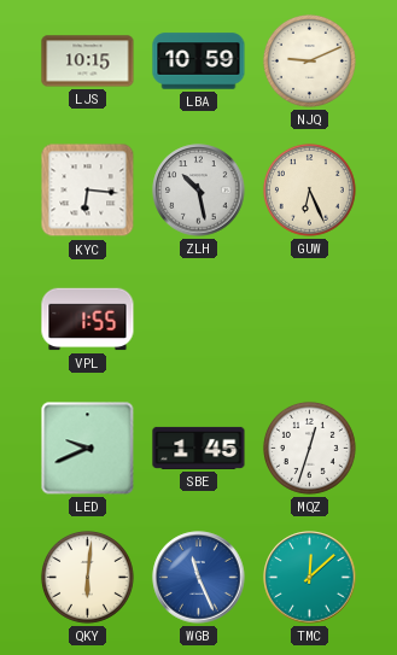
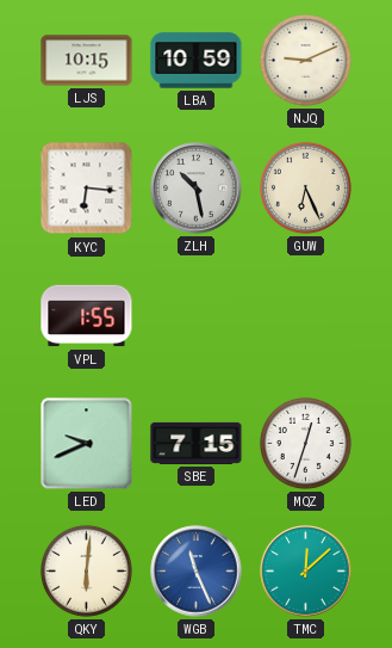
SBE: 1:45 -> 7:15
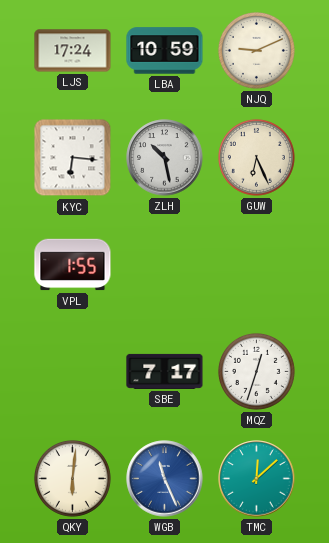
LJS: 10:15 -> 17:24
LED: 9:41 -> none
SBE: 7:15 -> 7:17
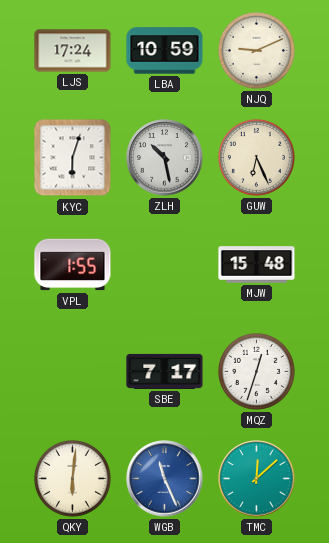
KYC: 6:16 -> 6:03
MJW: none -> 15:48
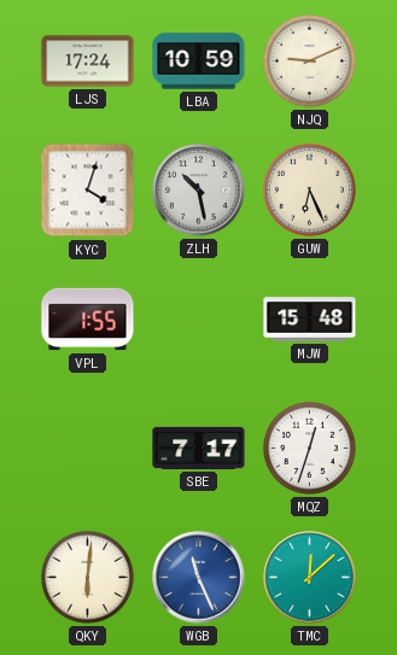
KYC: 6:03 -> 4:03
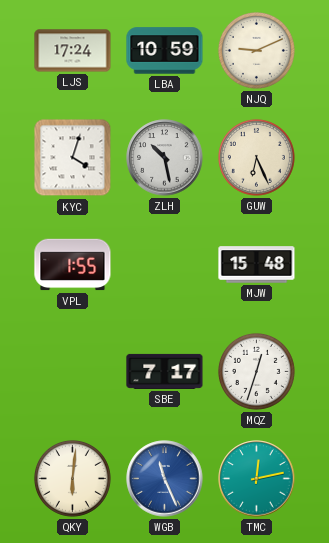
TMC: 12:08 -> 12:13
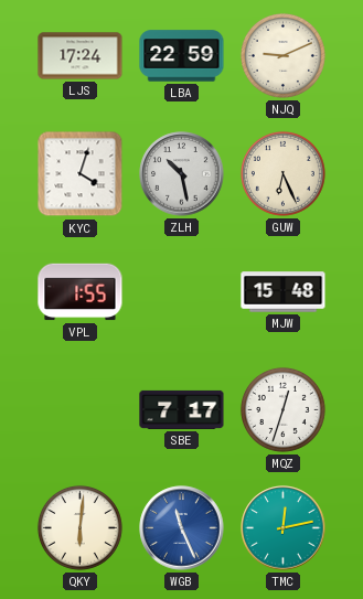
LBA: 10:59 -> 22:59
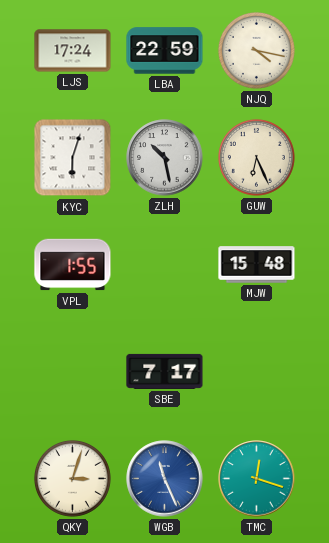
NJQ: 9:11 -> 4:17
KYC: 4:03 -> 6:03
MQZ: 12:33 -> none
QKY: 6:01 -> 3:03
TMC: 12:13 -> 12:18
